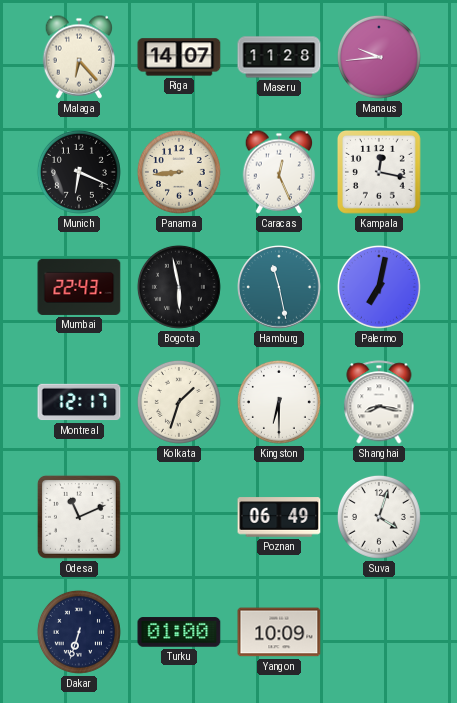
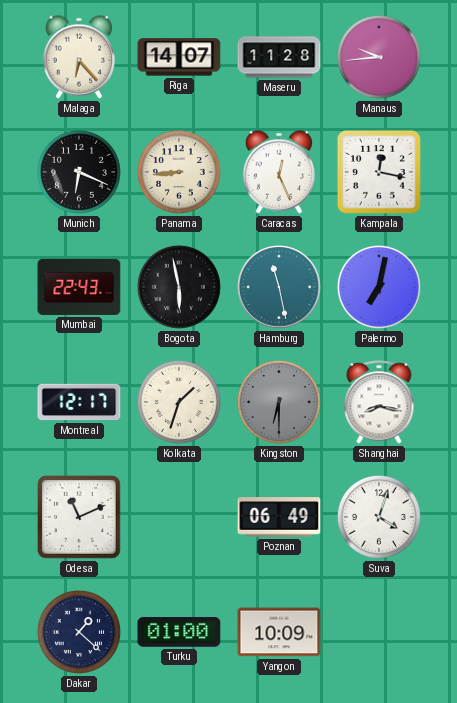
Kingston dial: white -> grey
Dakar: 6:33 -> 1:22
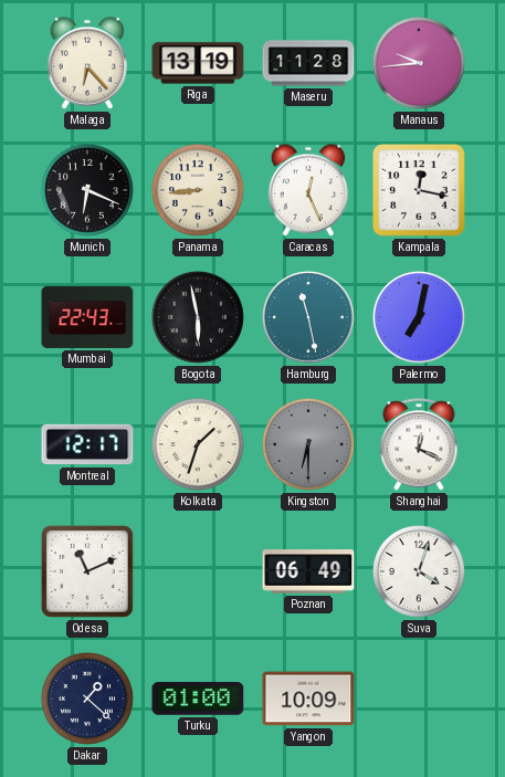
Riga: 14:07 -> 13:19
Shanghai: 8:17 -> 12:19
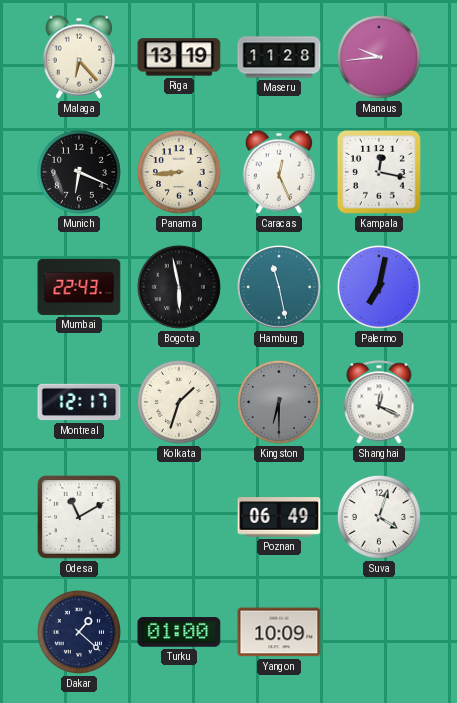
Odesa: 11:11 -> 11:10
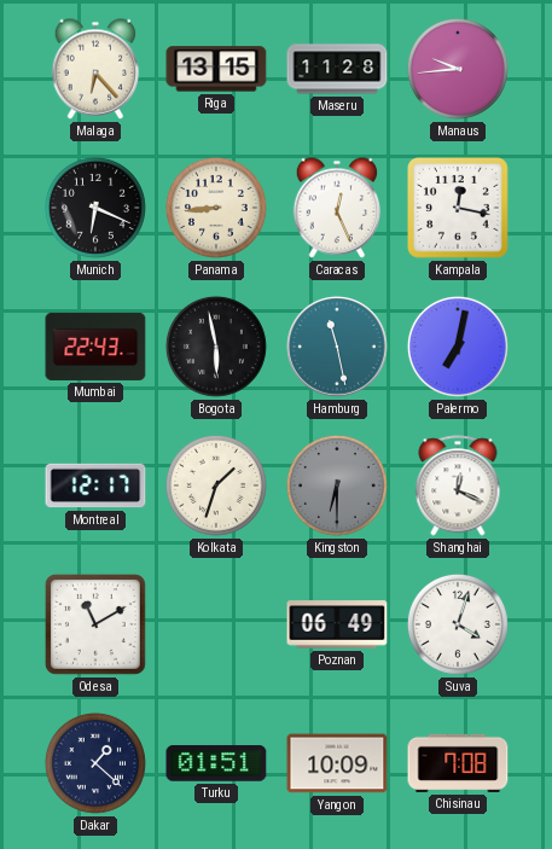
Riga: 13:19 -> 13:15
Turku: 01:00 -> 01:51
Chisinau: none -> 7:08
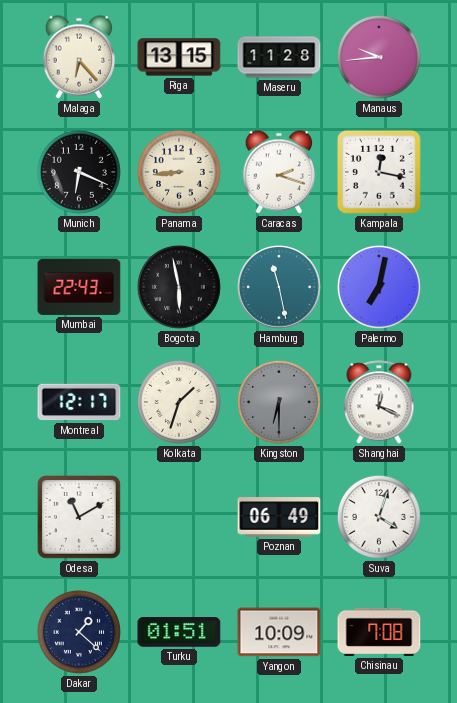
Caracas: 12:26 -> 2:18
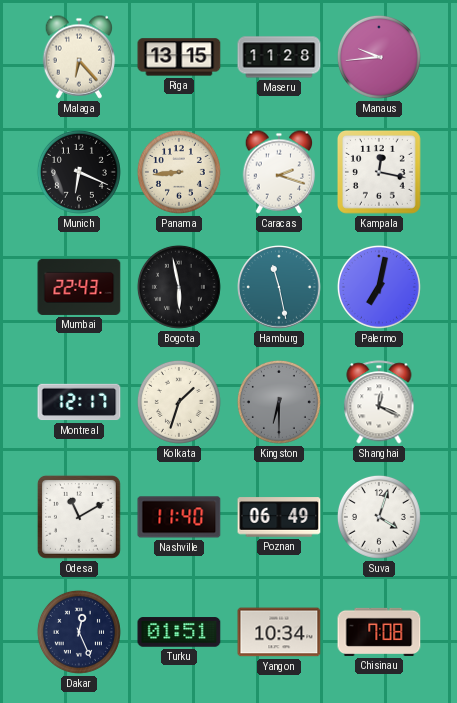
Nashville: none -> 11:40
Dakar: 1:22 -> 12:26
Yangon: 10:09 -> 10:34
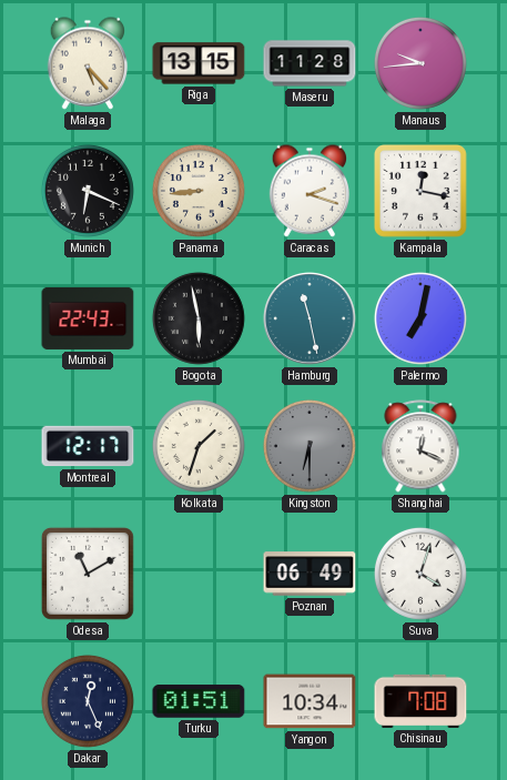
Malaga: 6:23 -> 5:23
Nashville: 11:40 -> none
